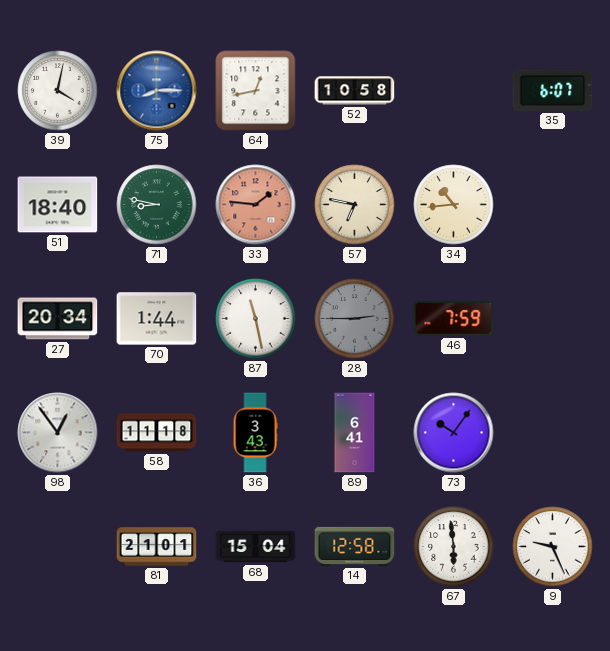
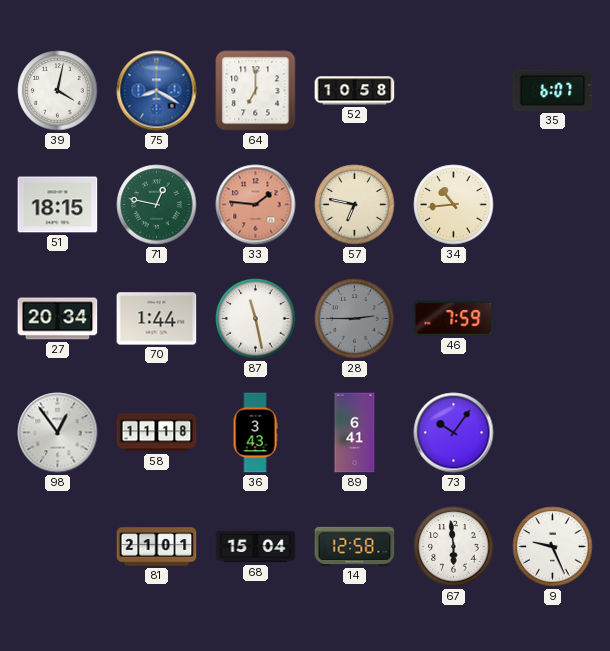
75: 8:15 -> 8:20
64: 12:43 -> 7:00
51: 18:40 -> 18:15
71: 8:47 -> 12:47
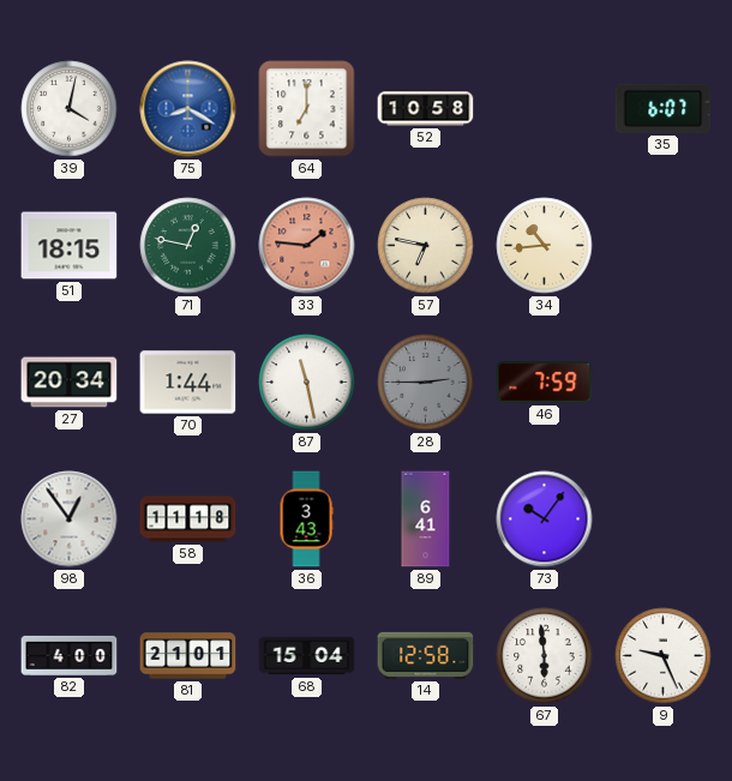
82: none -> 4:00
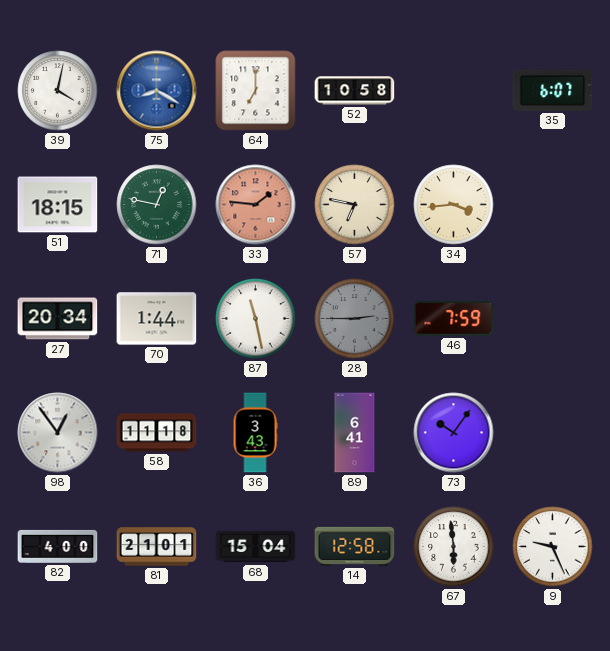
34: 10:44 -> 3:44
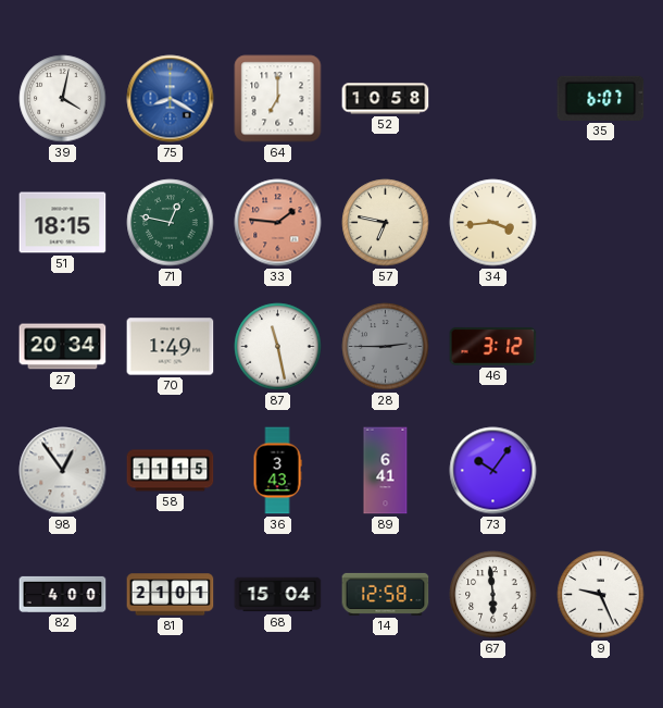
70: 1:44 -> 1:49
46: 7:59 -> 3:12
58: 11:18 -> 11:15
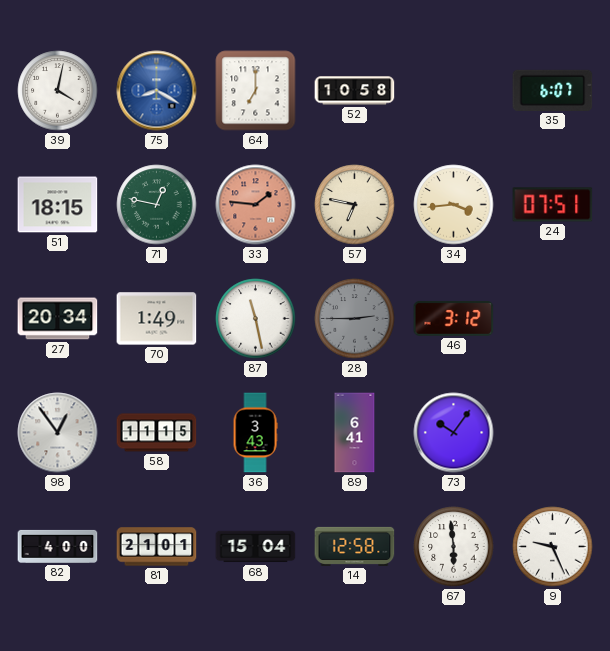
24: none -> 07:51
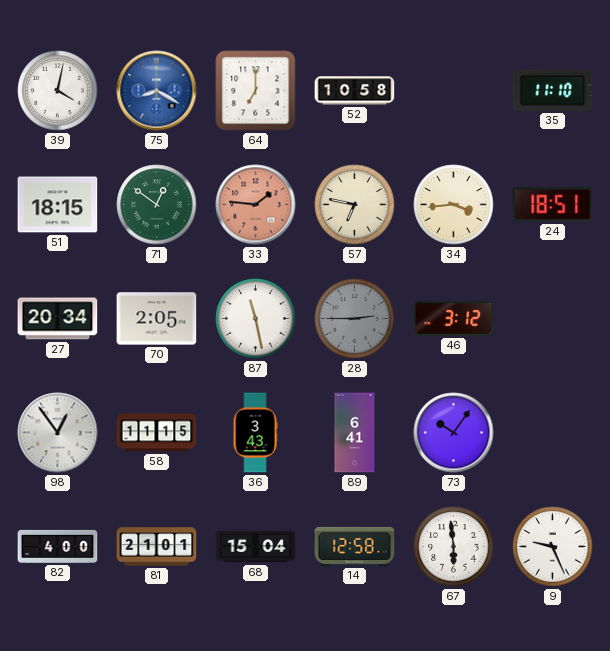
35: 6:07 -> 11:10
71: 12:47 -> 12:51
24: 07:51 -> 18:51
70: 1:49 -> 2:05
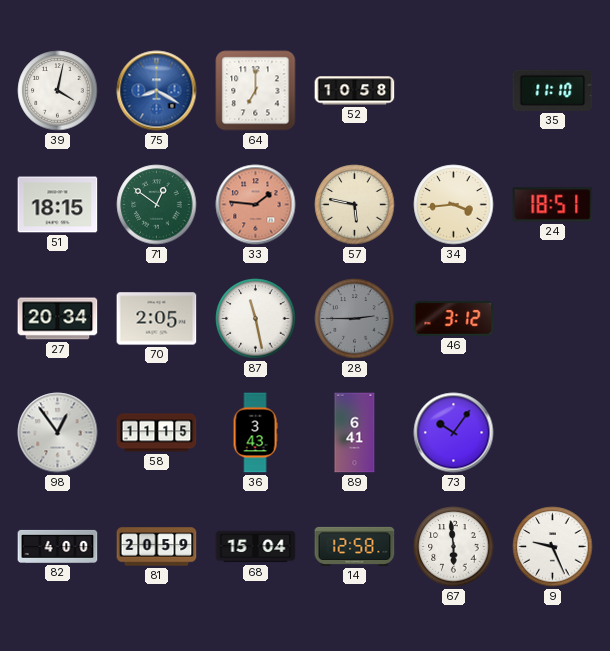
57: 6:47 -> 5:47
81: 21:01 -> 20:59
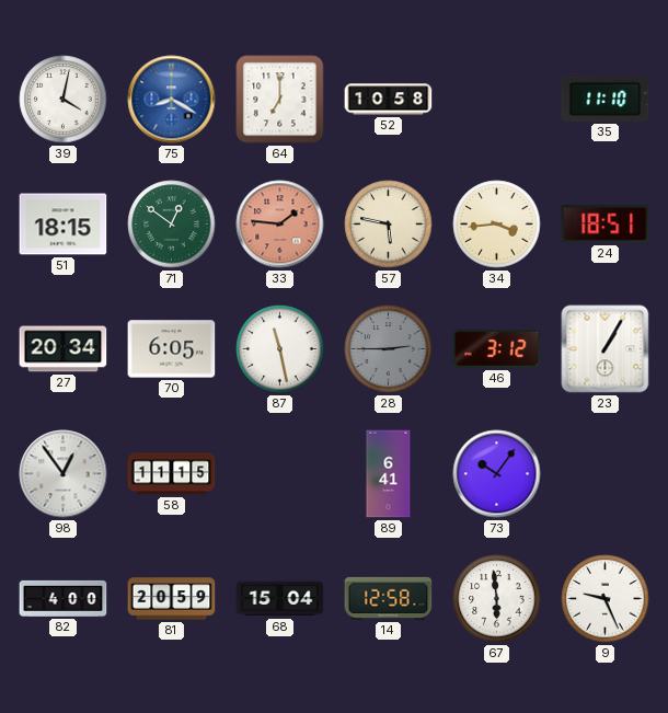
70: 2:05 -> 6:05
23: none -> 1:05
36: 3:43 -> none
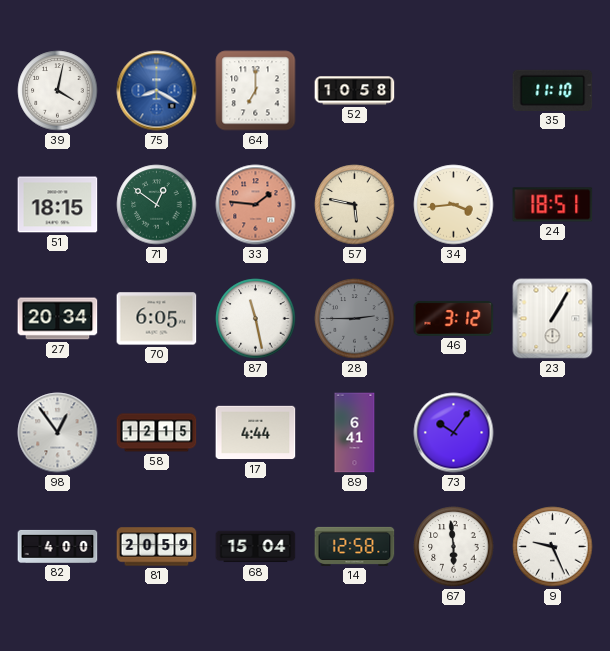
58: 11:15 -> 12:15
17: none -> 4:44
